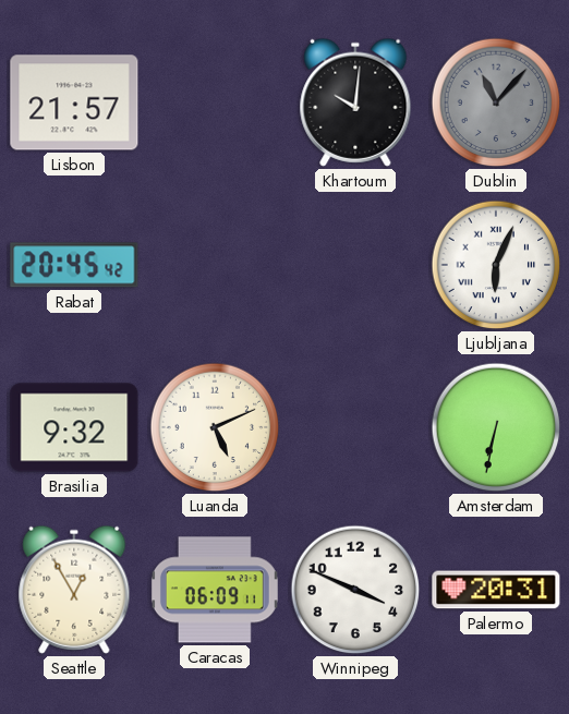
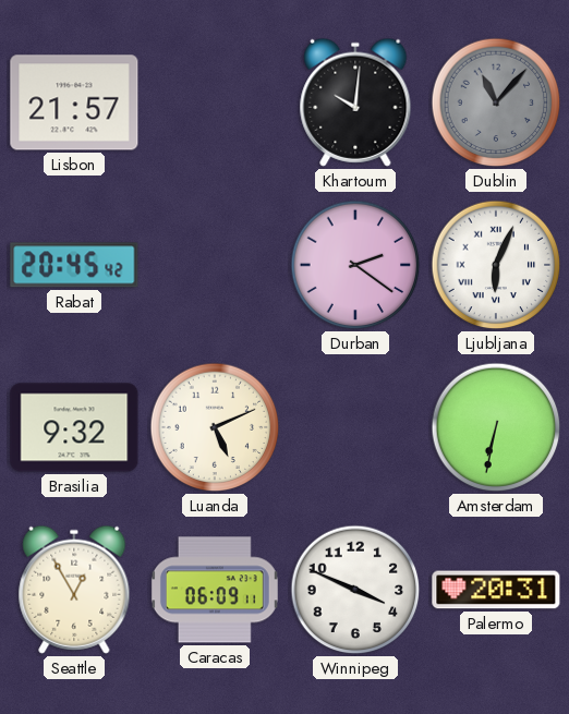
Durban: none -> 2:21
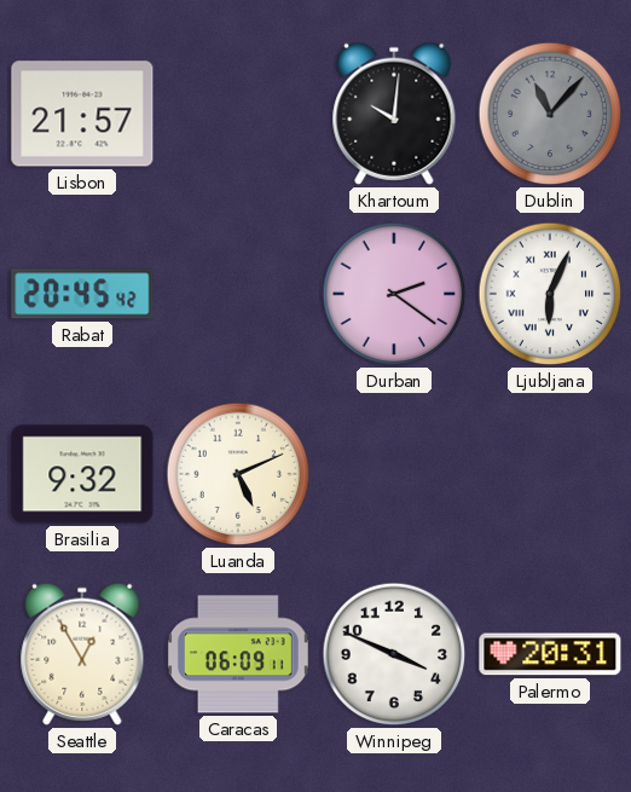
Amsterdam: 6:32 -> none
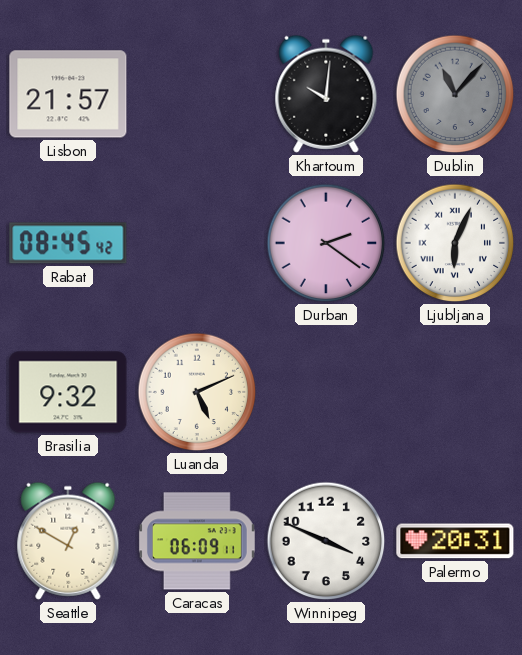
Rabat: 20:45 -> 08:45
Seattle: 12:55 -> 12:50
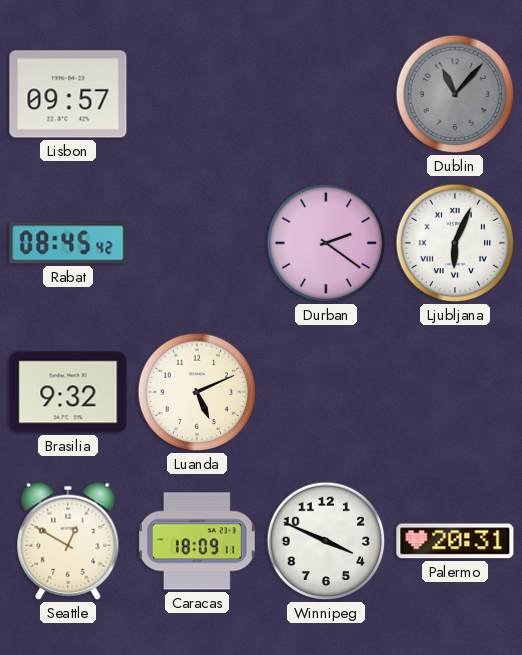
Lisbon: 21:57 -> 09:57
Khartoum: 10:01 -> none
Caracas: 06:09 -> 18:09
